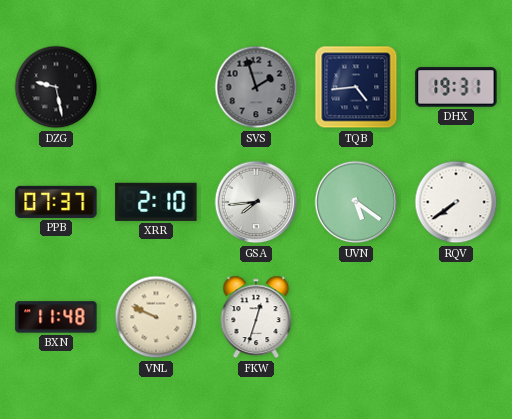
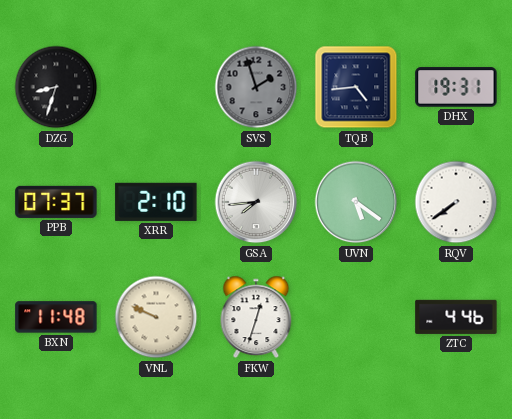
DZG: 9:28 -> 8:33
ZTC: none -> 4:46
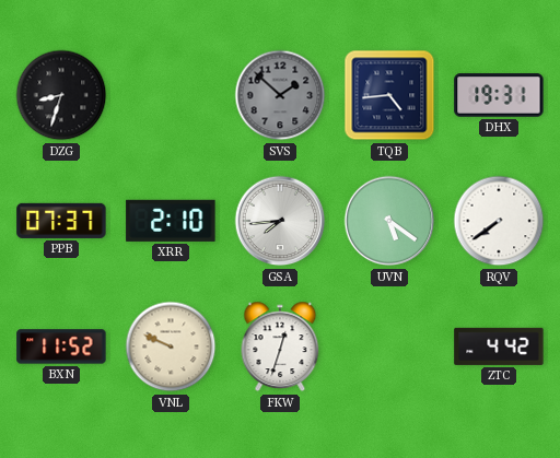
SVS: 1:57 -> 1:52
BXN: 11:48 -> 11:52
ZTC: 4:46 -> 4:42
